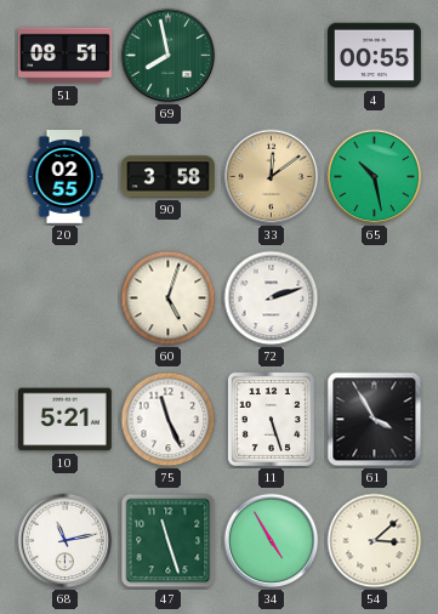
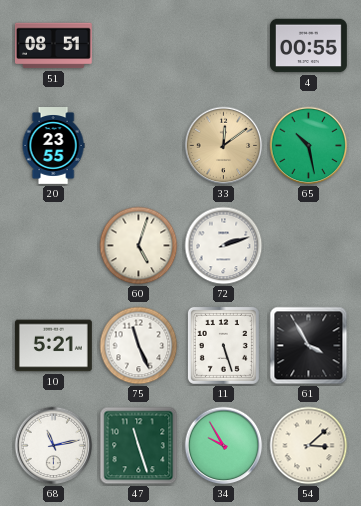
69: 7:58 -> none
20: 02:55 -> 23:55
90: 3:58 -> none
34: 4:55 -> 9:55
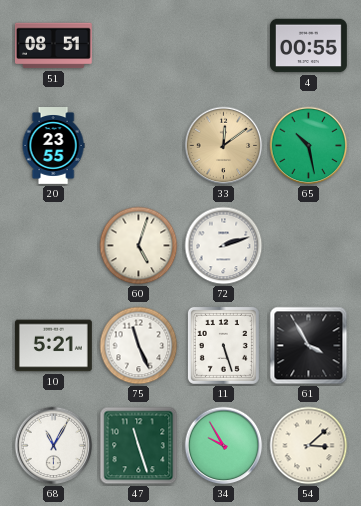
68: 11:13 -> 11:05
